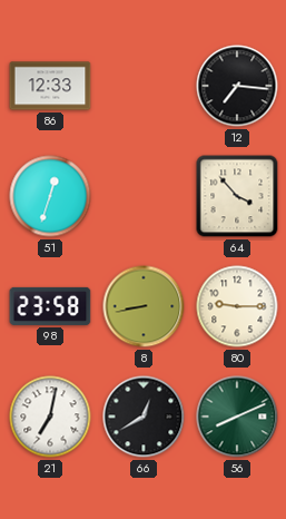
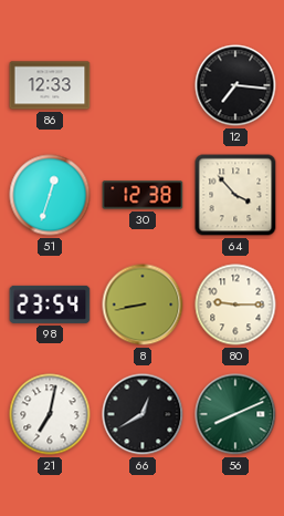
30: none -> 12:38
98: 23:58 -> 23:54
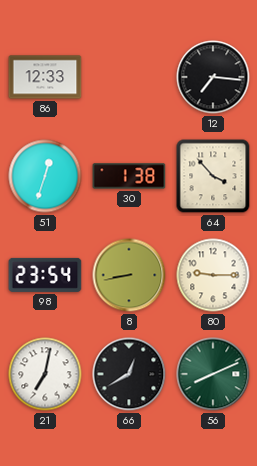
30: 12:38 -> 1:38
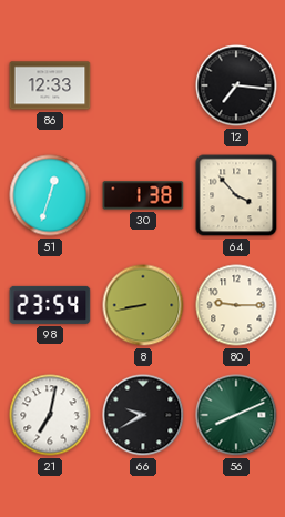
66: 12:40 -> 9:40
